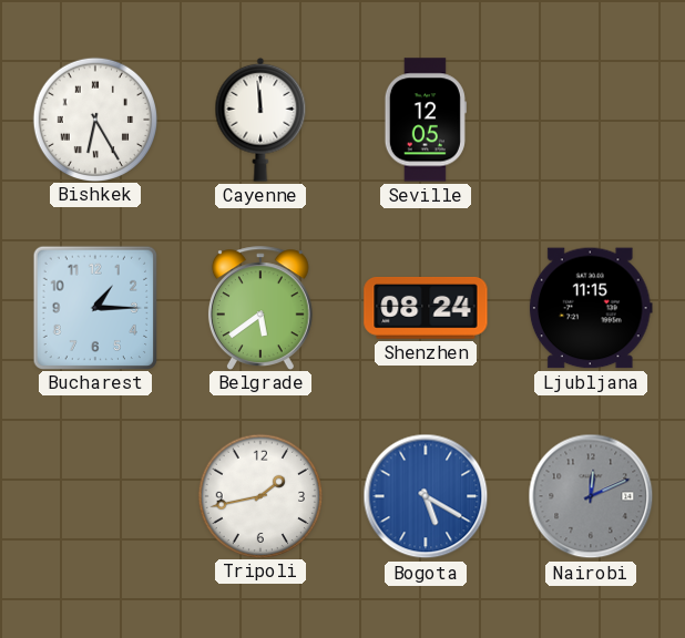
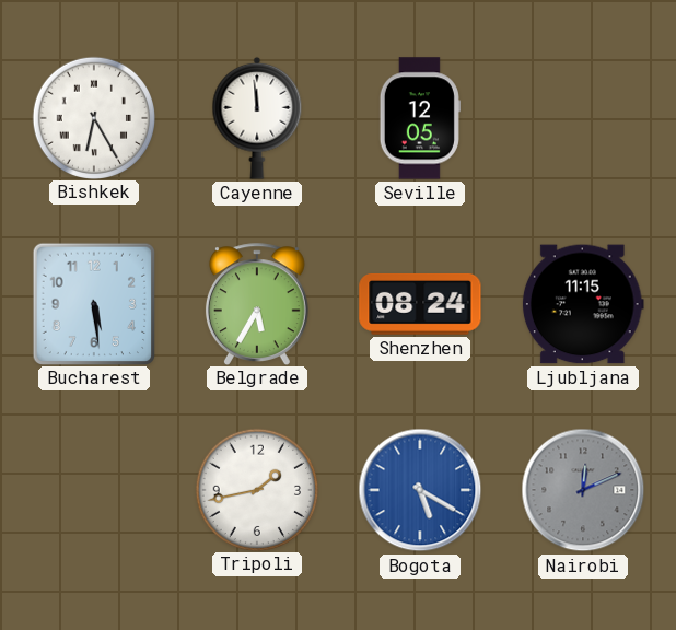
Bucharest: 1:15 -> 5:29
Belgrade: 5:39 -> 5:35
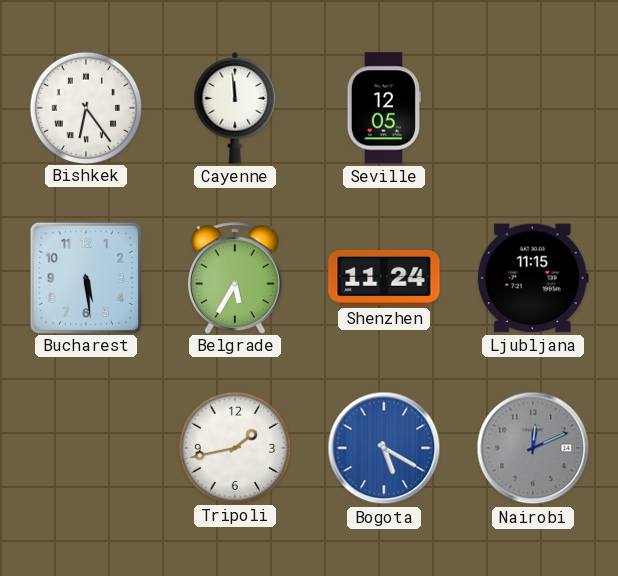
Bishkek: 6:25 -> 6:24
Shenzhen: 08:24 -> 11:24
